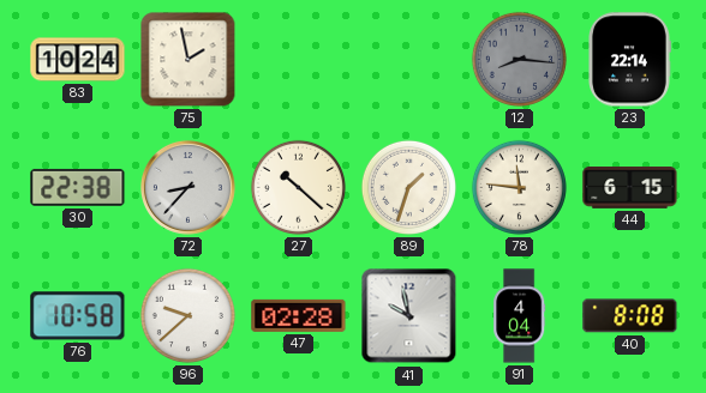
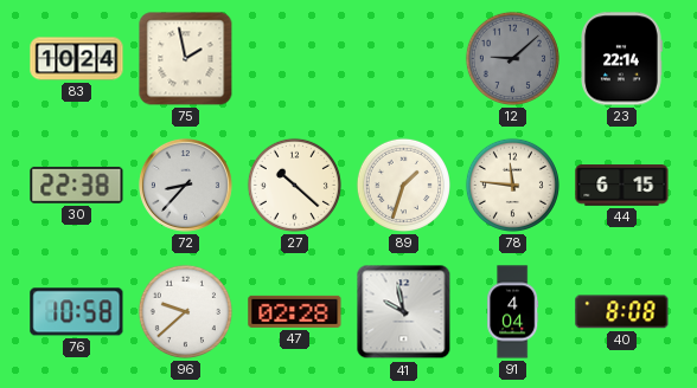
12: 8:16 -> 9:08
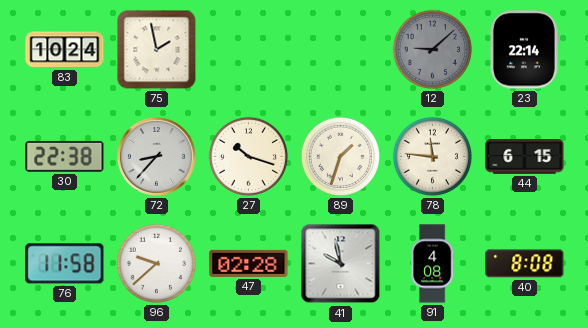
27: 10:22 -> 10:18
76: 10:58 -> 11:58
91: 4:04 -> 4:08
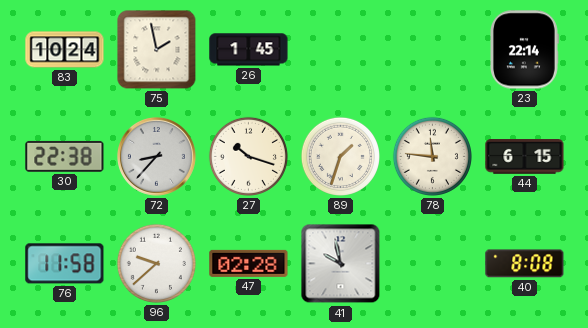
26: none -> 1:45
12: 9:08 -> none
91: 4:08 -> none
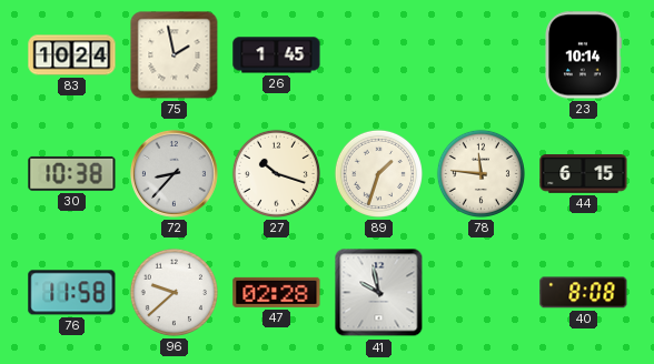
23: 22:14 -> 10:14
30: 22:38 -> 10:38
